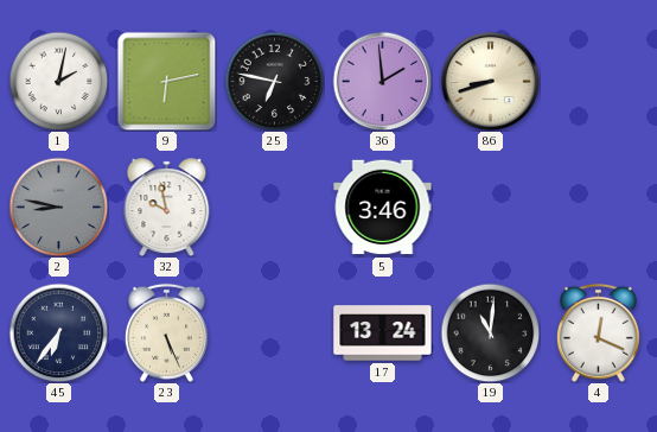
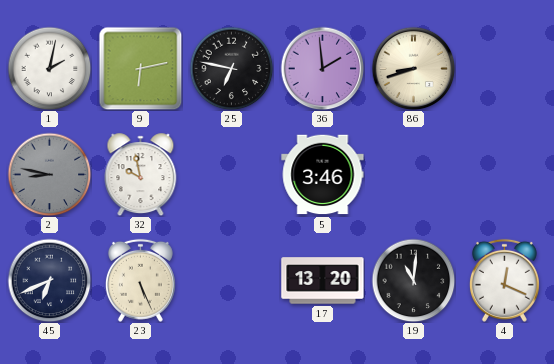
45: 6:36 -> 6:41
17: 13:24 -> 13:20
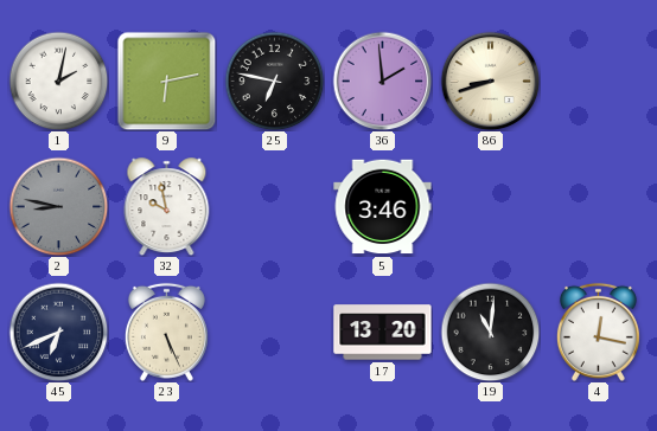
4: 12:19 -> 12:17
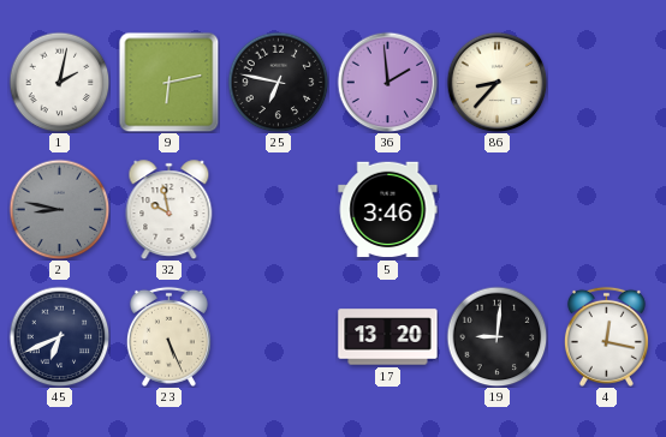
86: 8:42 -> 8:37
19: 11:01 -> 9:01
